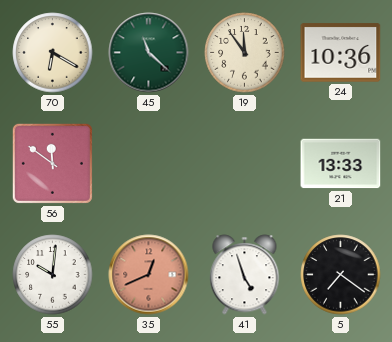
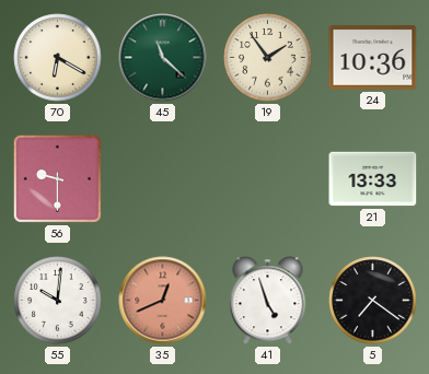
19: 11:54 -> 1:54
56: 11:51 -> 9:30
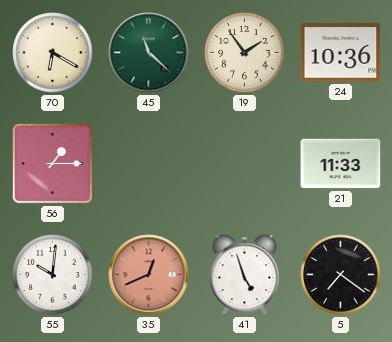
56: 9:30 -> 1:15
21: 13:33 -> 11:33
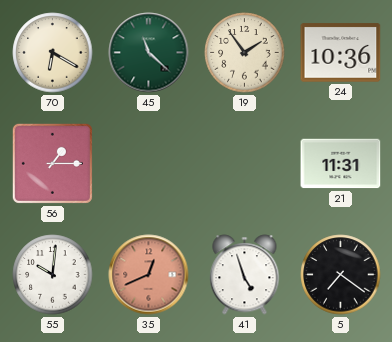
21: 11:33 -> 11:31
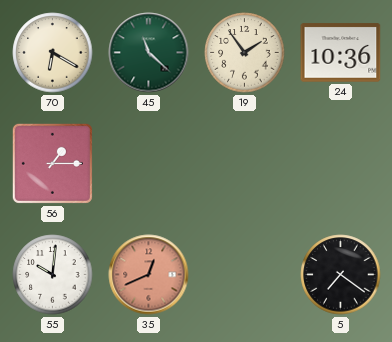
21: 11:31 -> none
41: 4:57 -> none
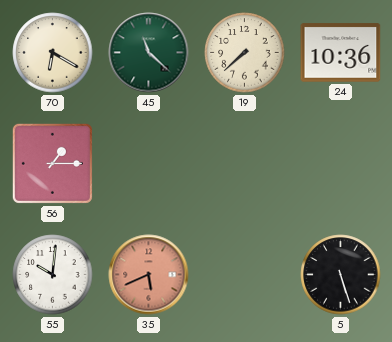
19: 1:54 -> 7:38
35: 12:41 -> 5:41
5: 7:21 -> 5:27
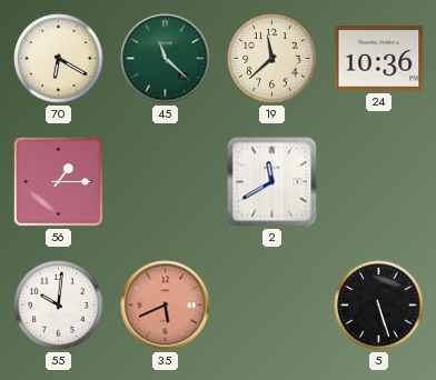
19: 7:38 -> 11:38
2: none -> 11:40
